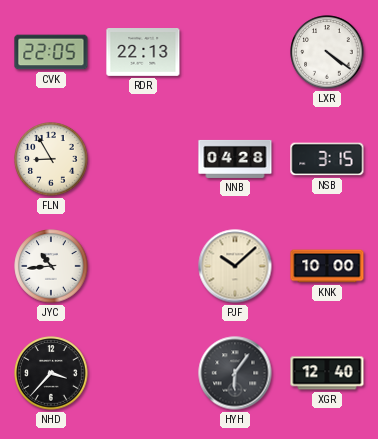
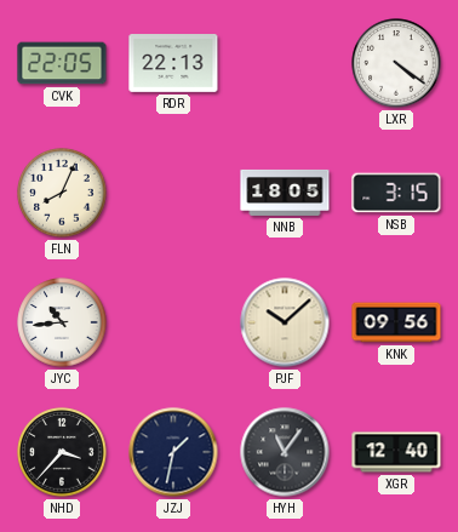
FLN: 8:55 -> 8:04
NNB: 04:28 -> 18:05
KNK: 10:00 -> 09:56
JZJ: none -> 1:32
HYH: 6:06 -> 11:06
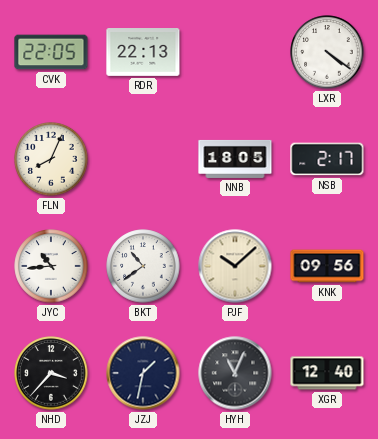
NSB: 3:15 -> 2:17
BKT: none -> 10:39
HYH: 11:06 -> 11:04
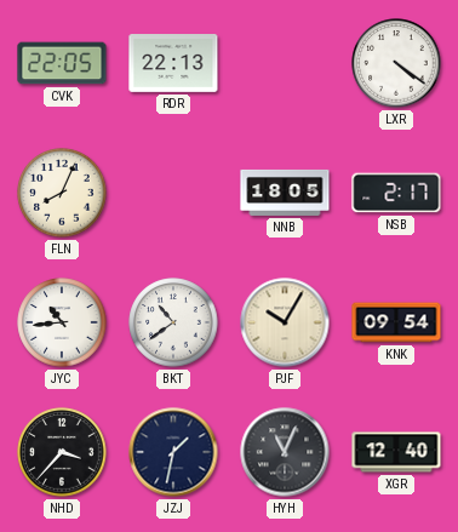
PJF: 10:08 -> 10:05
KNK: 09:56 -> 09:54
